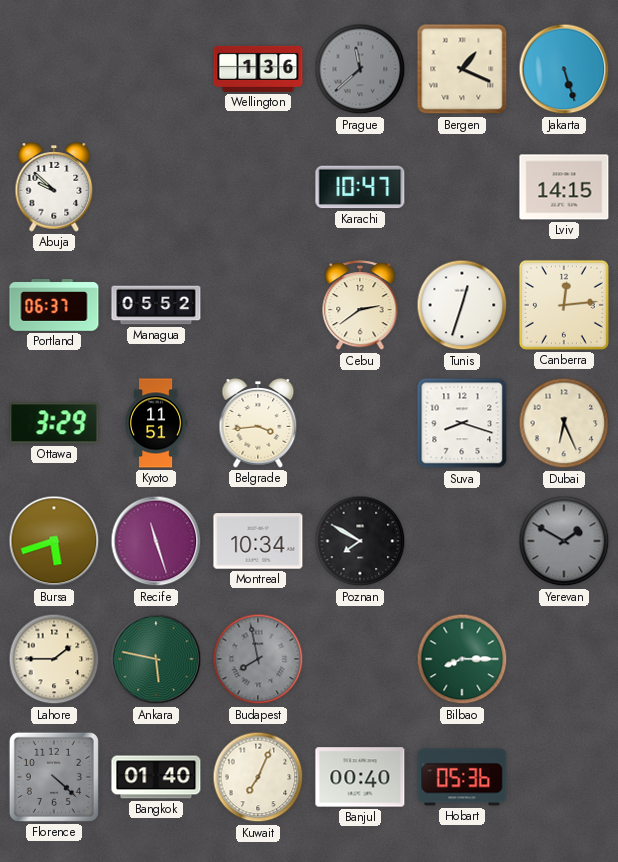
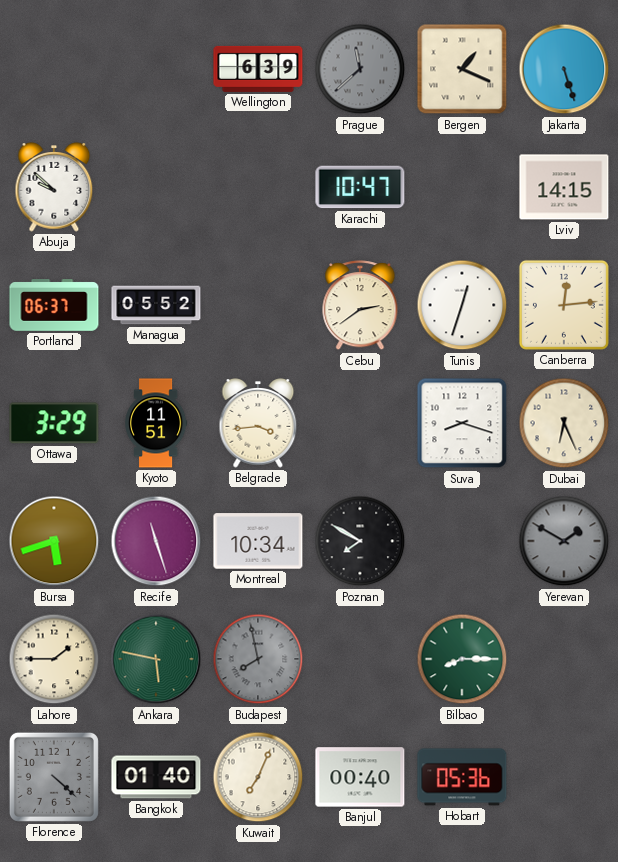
Wellington: 1:36 -> 6:39
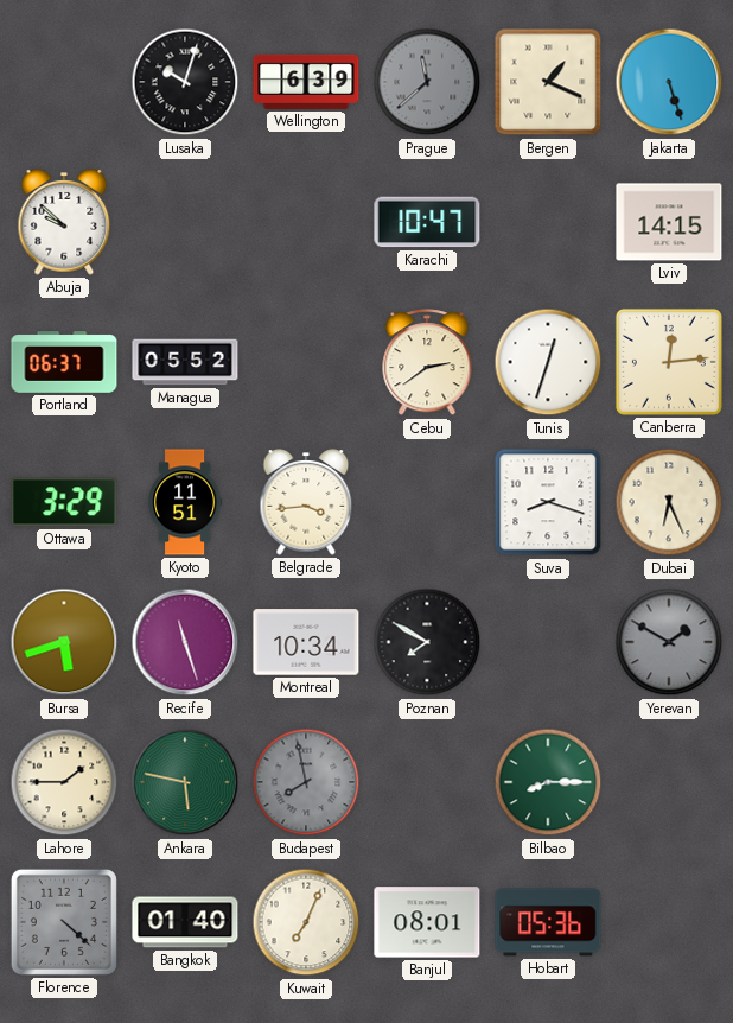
Lusaka: none -> 10:03
Banjul: 00:40 -> 08:01
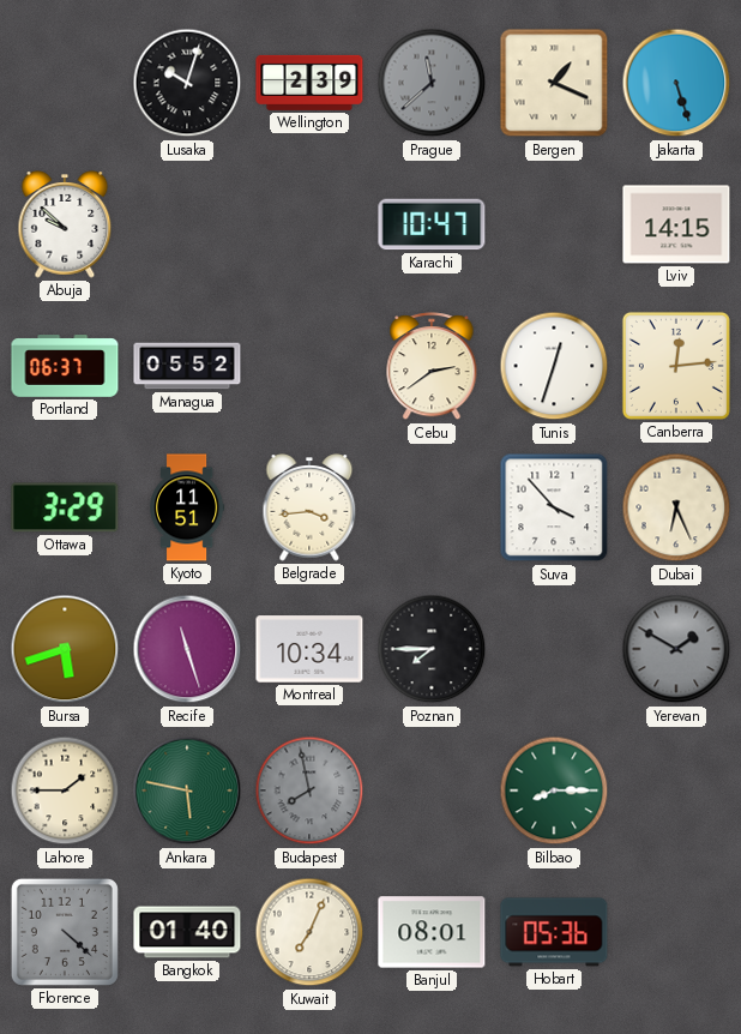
Wellington: 6:39 -> 2:39
Suva: 8:18 -> 3:53
Poznan: 7:50 -> 7:45
